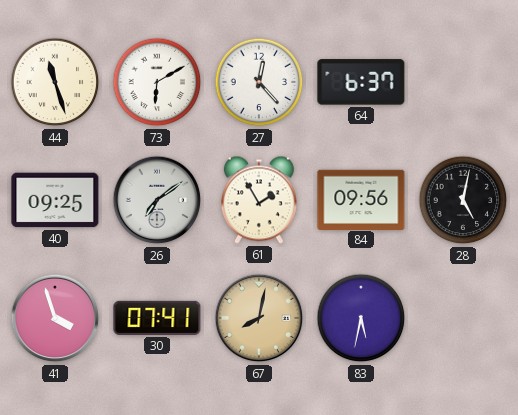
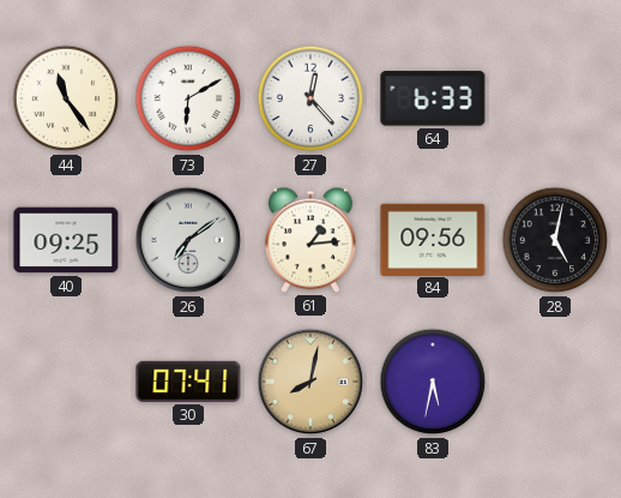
44: 11:27 -> 11:24
64: 6:37 -> 6:33
61: 1:55 -> 1:14
41: 3:57 -> none
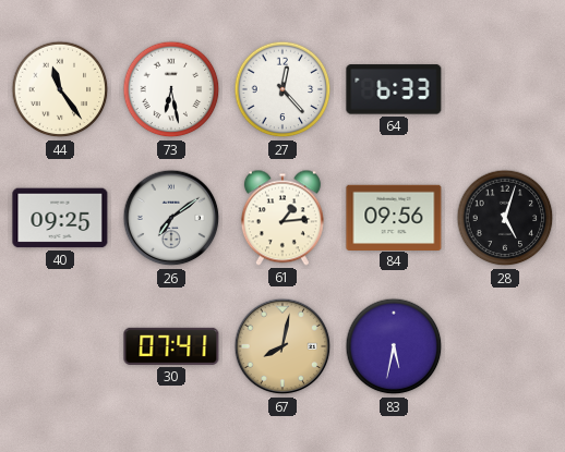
73: 6:10 -> 6:28
28: 5:02 -> 5:03
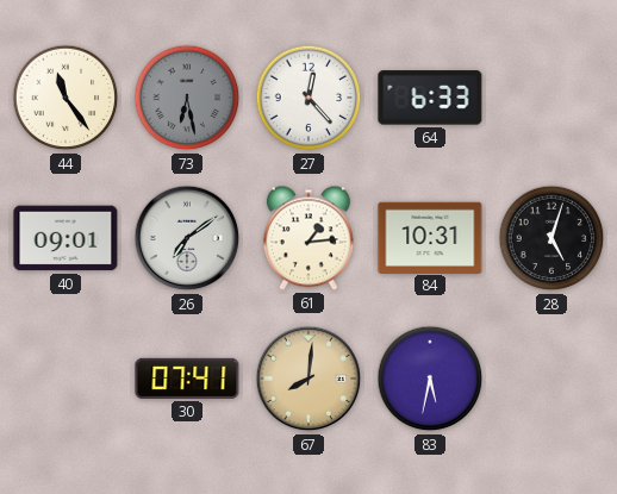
73 dial: white -> grey
40: 09:25 -> 09:01
84: 09:56 -> 10:31
67: 8:02 -> 8:01
